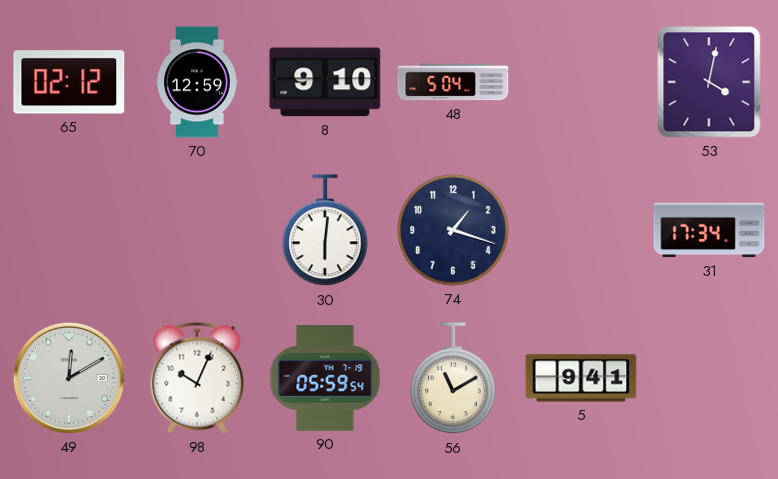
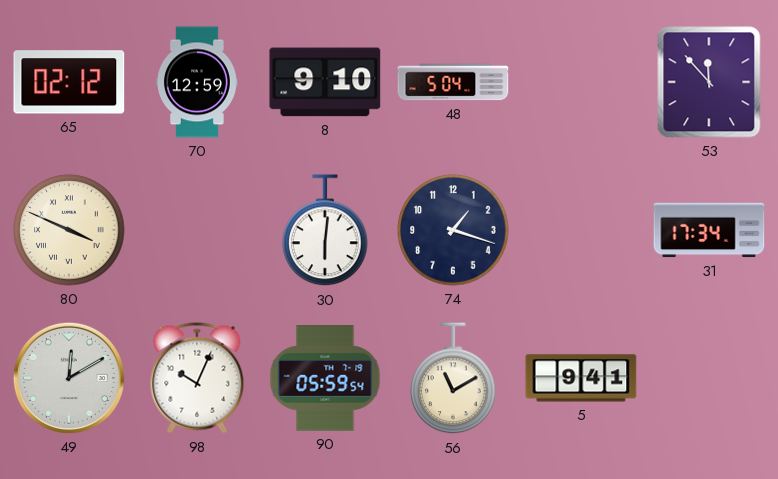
53: 4:02 -> 11:53
80: none -> 3:49
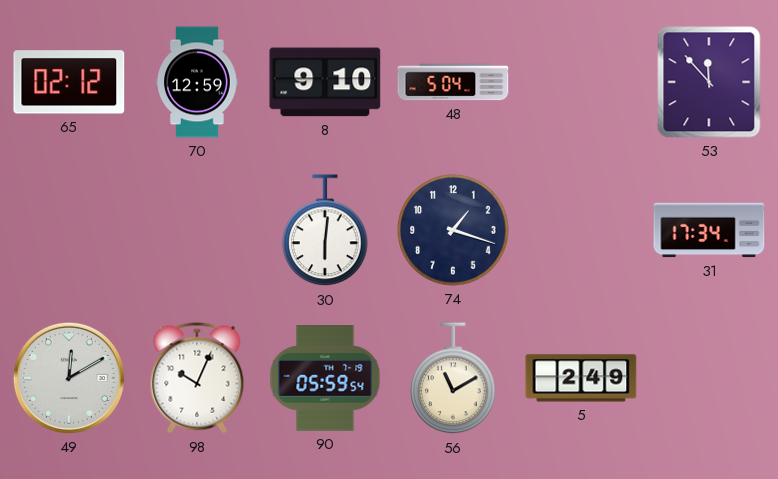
80: 3:49 -> none
5: 9:41 -> 2:49
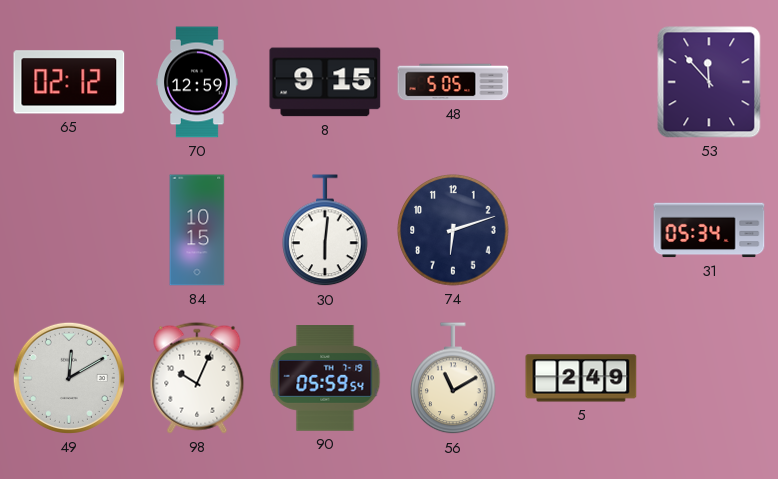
8: 9:10 -> 9:15
48: 5:04 -> 5:05
84: none -> 10:15
74: 1:18 -> 6:12
31: 17:34 -> 05:34
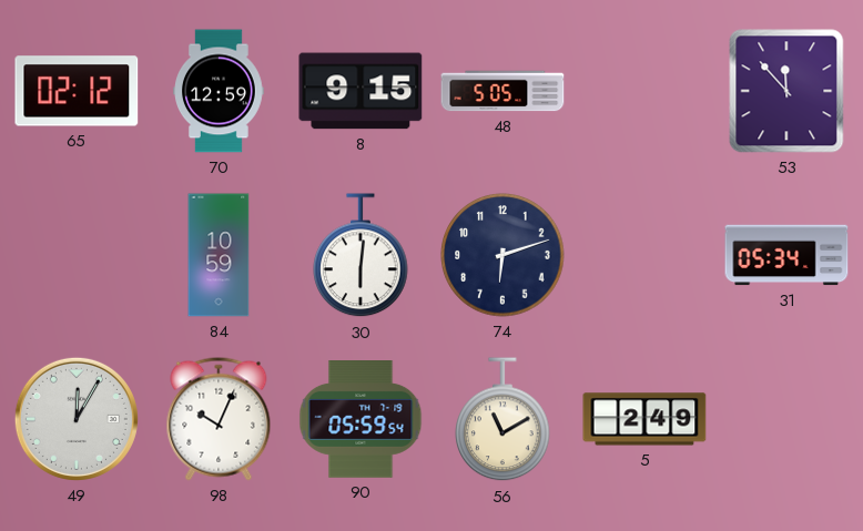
84: 10:15 -> 10:59
49: 12:10 -> 12:05
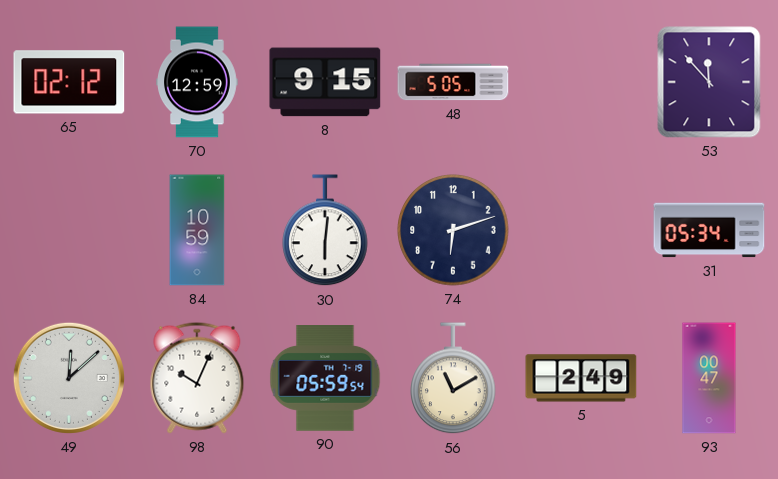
49: 12:05 -> 12:08
93: none -> 00:47
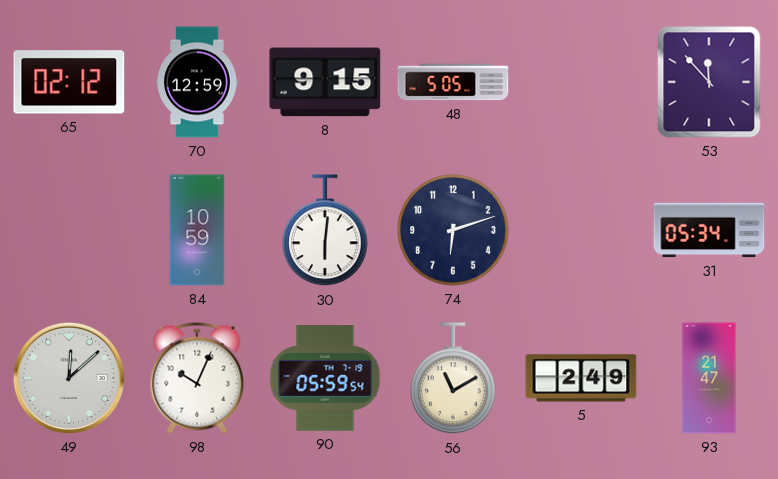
93: 00:47 -> 21:47
